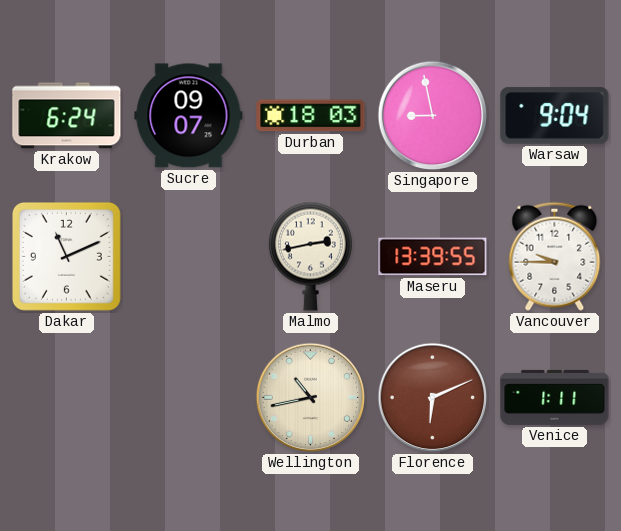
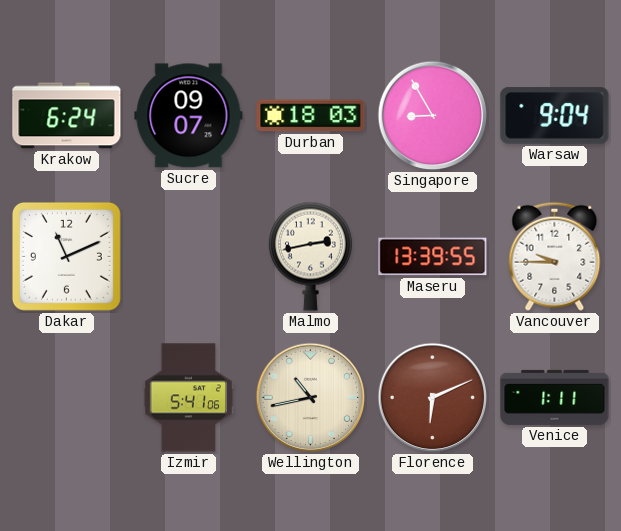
Singapore: 8:58 -> 8:55
Izmir: none -> 5:41
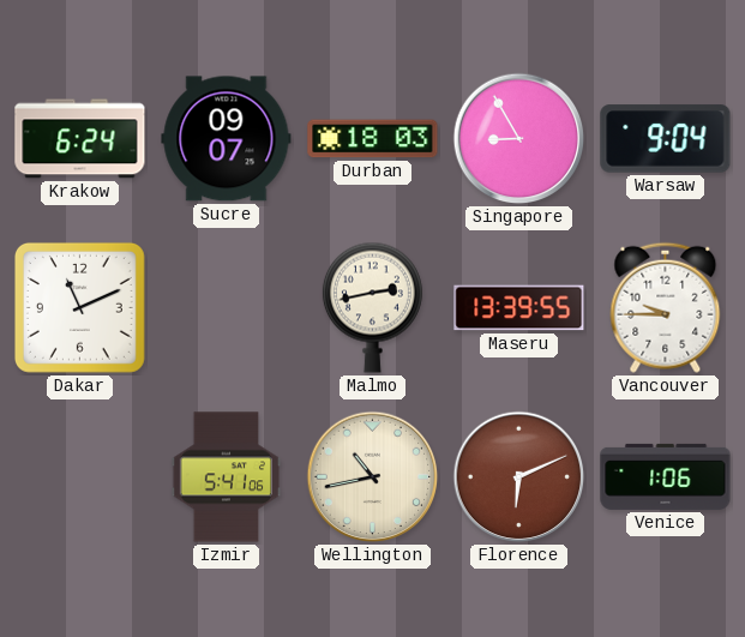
Venice: 1:11 -> 1:06
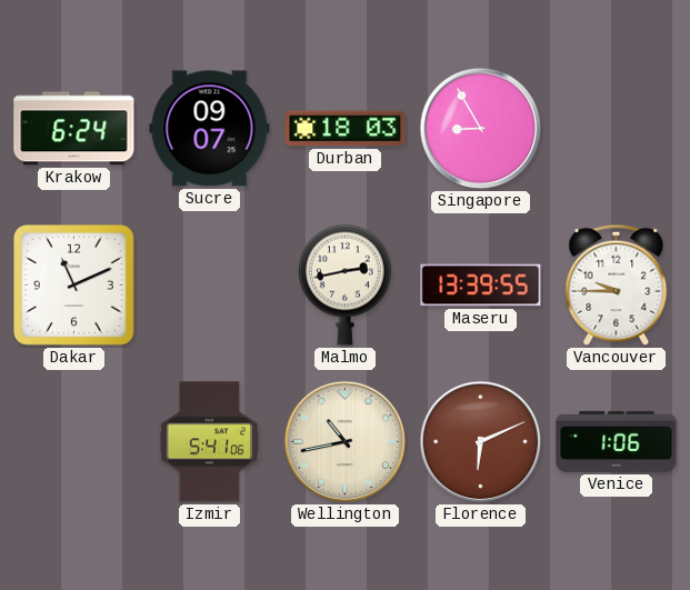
Warsaw: 9:04 -> none
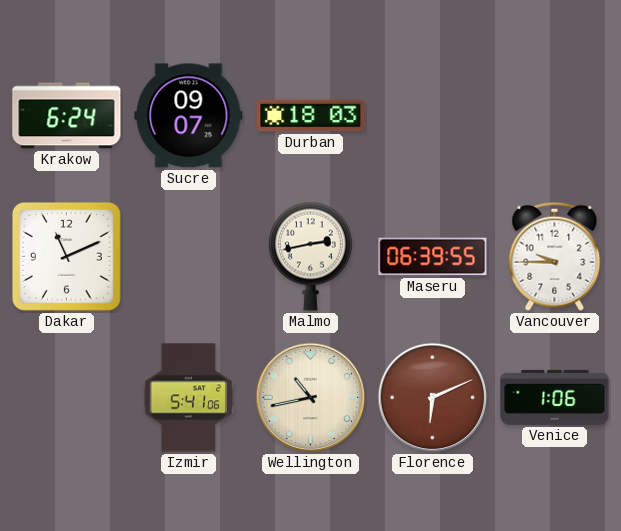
Singapore: 8:55 -> none
Maseru: 13:39 -> 06:39
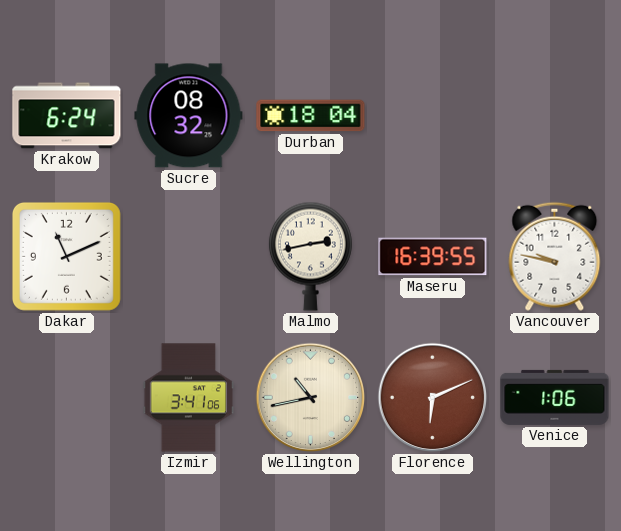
Sucre: 09:07 -> 08:32
Durban: 18:03 -> 18:04
Maseru: 06:39 -> 16:39
Vancouver: 9:45 -> 9:47
Izmir: 5:41 -> 3:41
